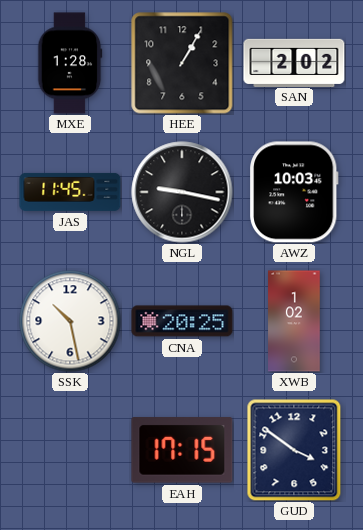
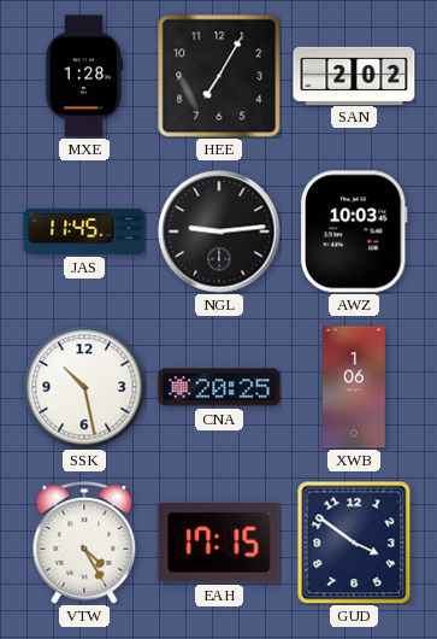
HEE: 1:05 -> 7:05
NGL: 9:17 -> 9:14
XWB: 1:02 -> 1:06
VTW: none -> 4:25
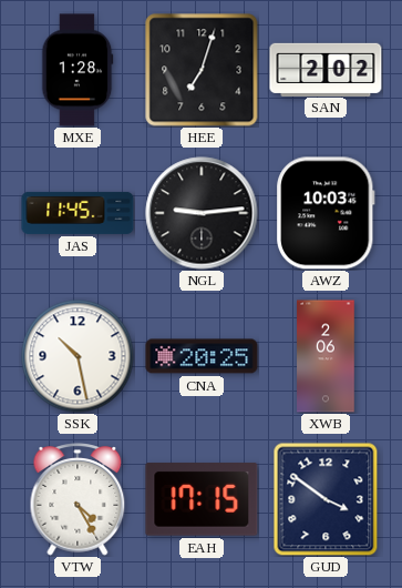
HEE: 7:05 -> 7:03
XWB: 1:06 -> 2:06
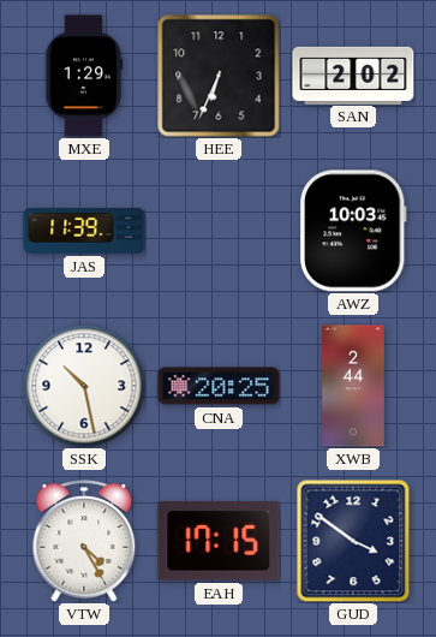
MXE: 1:28 -> 1:29
HEE: 7:03 -> 6:34
JAS: 11:45 -> 11:39
NGL: 9:14 -> none
XWB: 2:06 -> 2:44
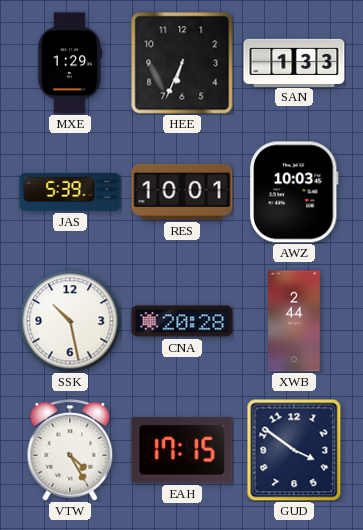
SAN: 2:02 -> 1:33
JAS: 11:39 -> 5:39
RES: none -> 10:01
CNA: 20:25 -> 20:28
